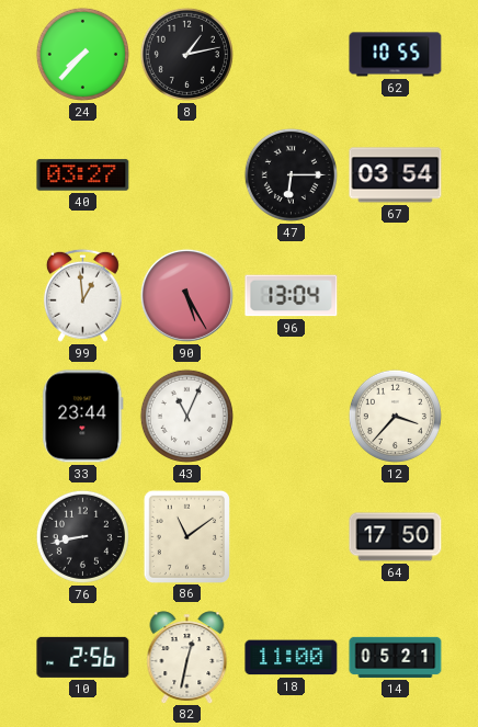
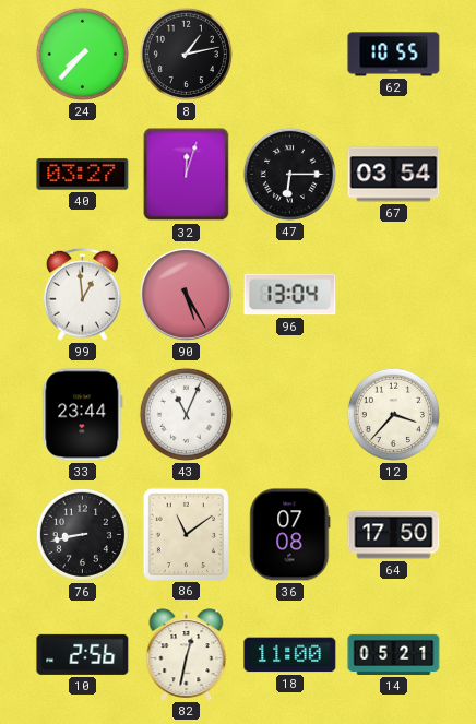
32: none -> 12:03
36: none -> 07:08
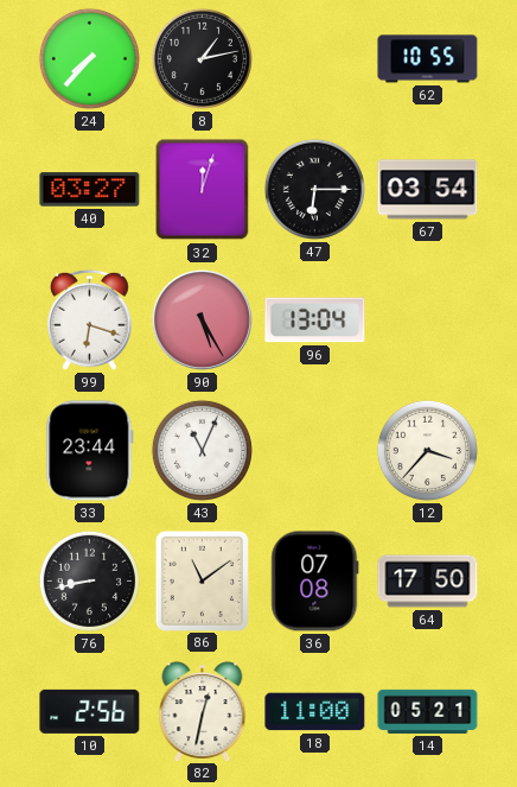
99: 12:59 -> 6:18
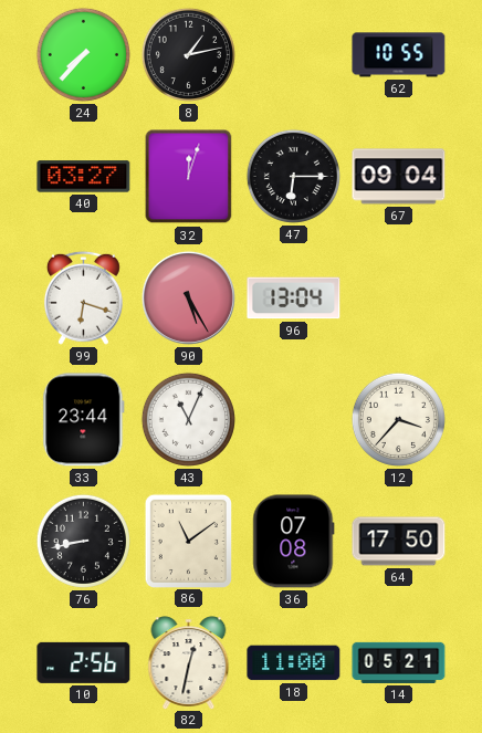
67: 03:54 -> 09:04
